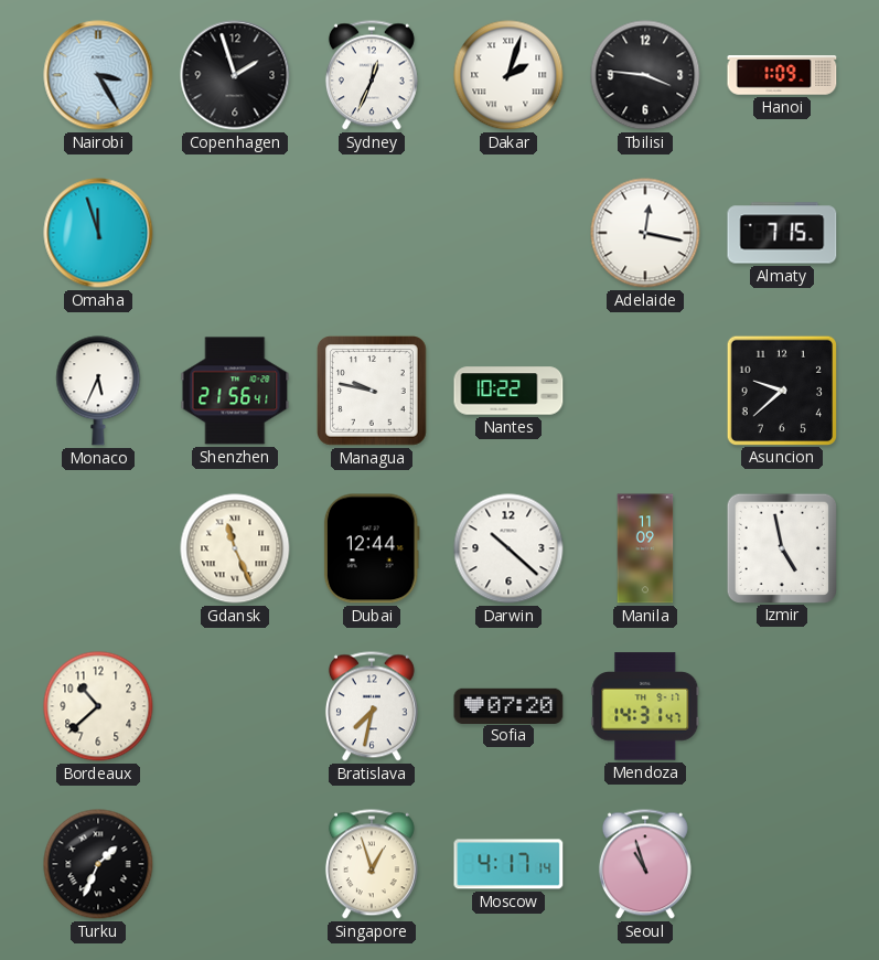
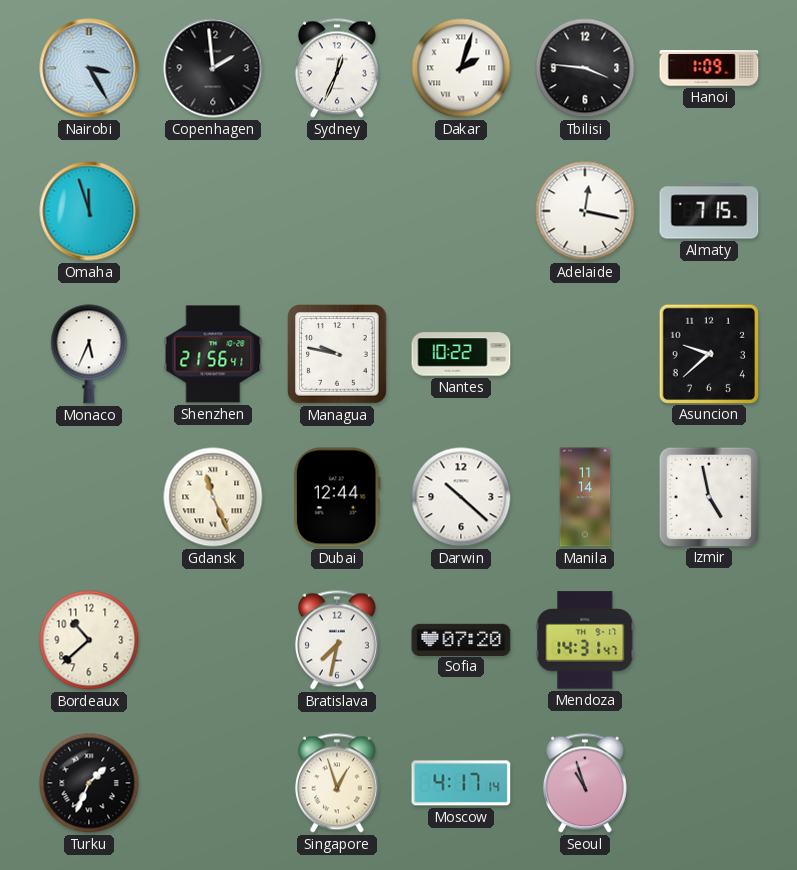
Copenhagen: 1:57 -> 1:59
Manila: 11:09 -> 11:14
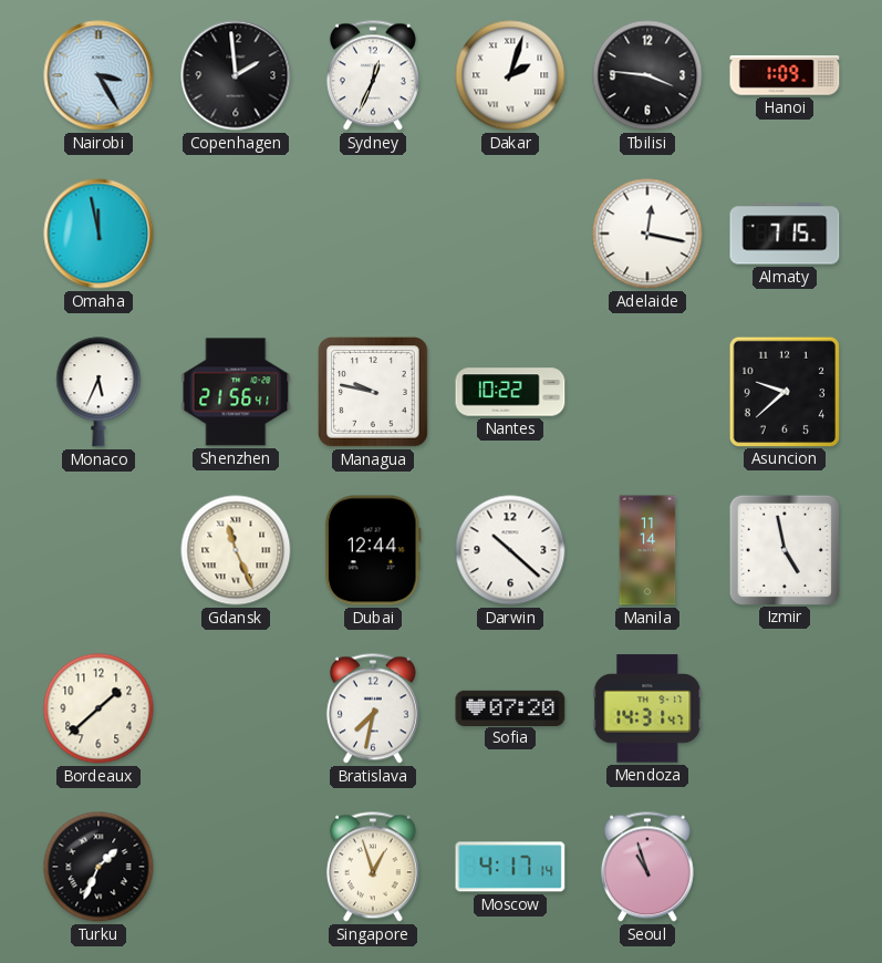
Omaha: 11:57 -> 11:58
Bordeaux: 10:38 -> 1:38
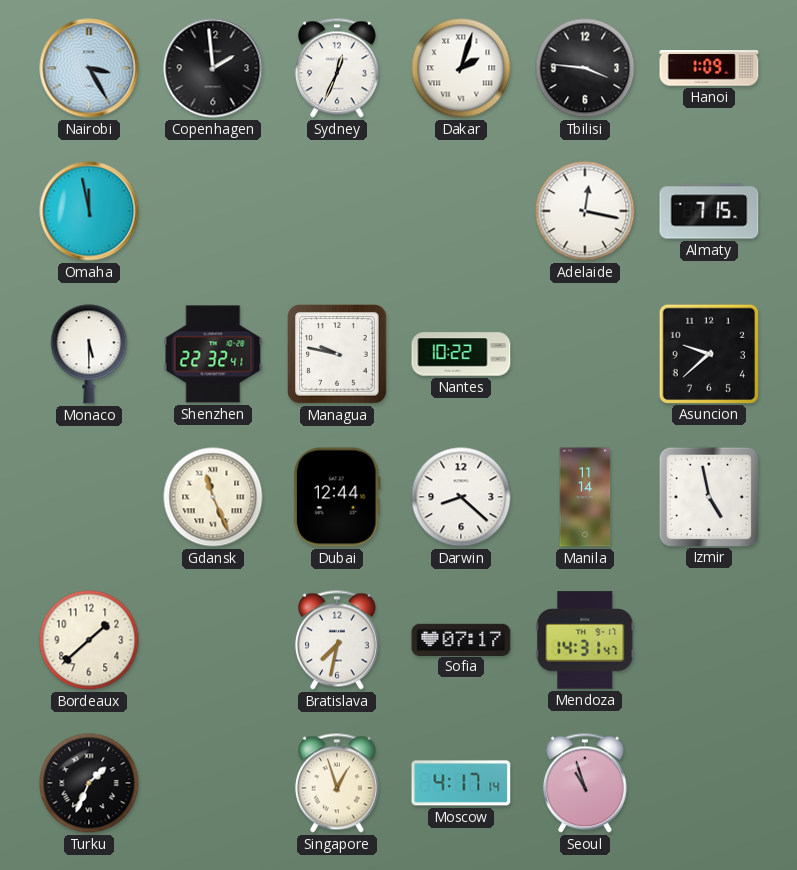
Monaco: 5:34 -> 5:30
Shenzhen: 21:56 -> 22:32
Darwin: 10:22 -> 8:22
Sofia: 07:20 -> 07:17
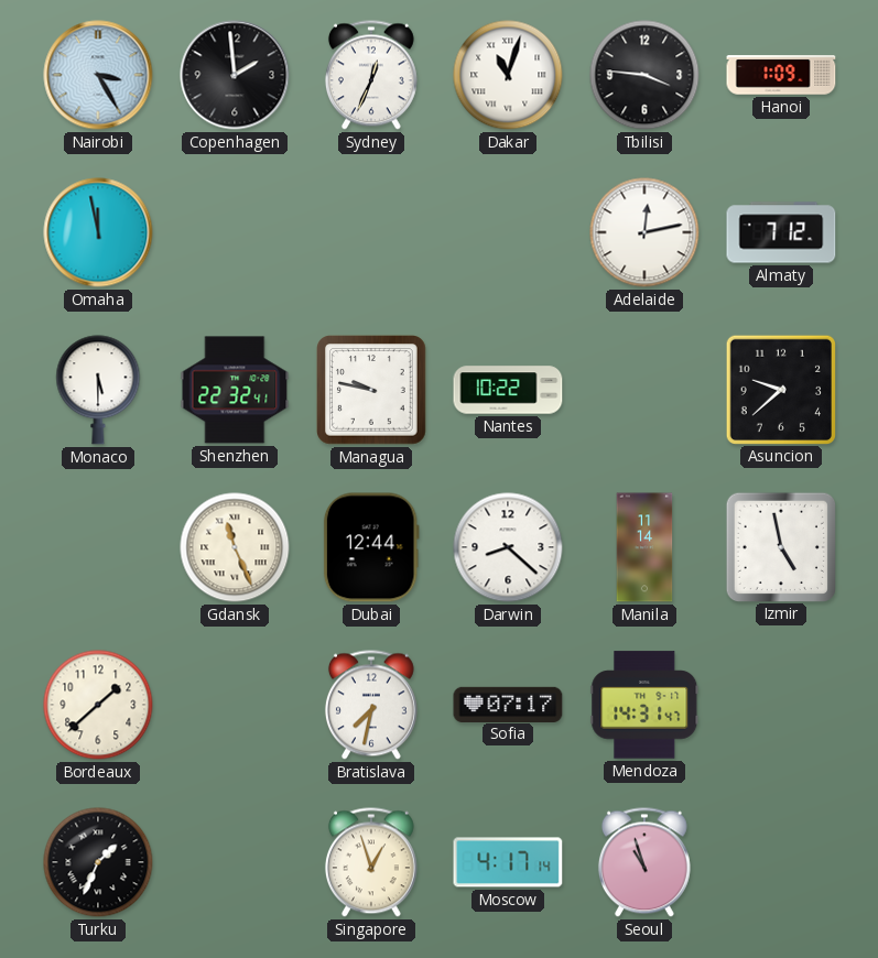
Dakar: 2:03 -> 11:03
Adelaide: 12:17 -> 12:13
Almaty: 7:15 -> 7:12
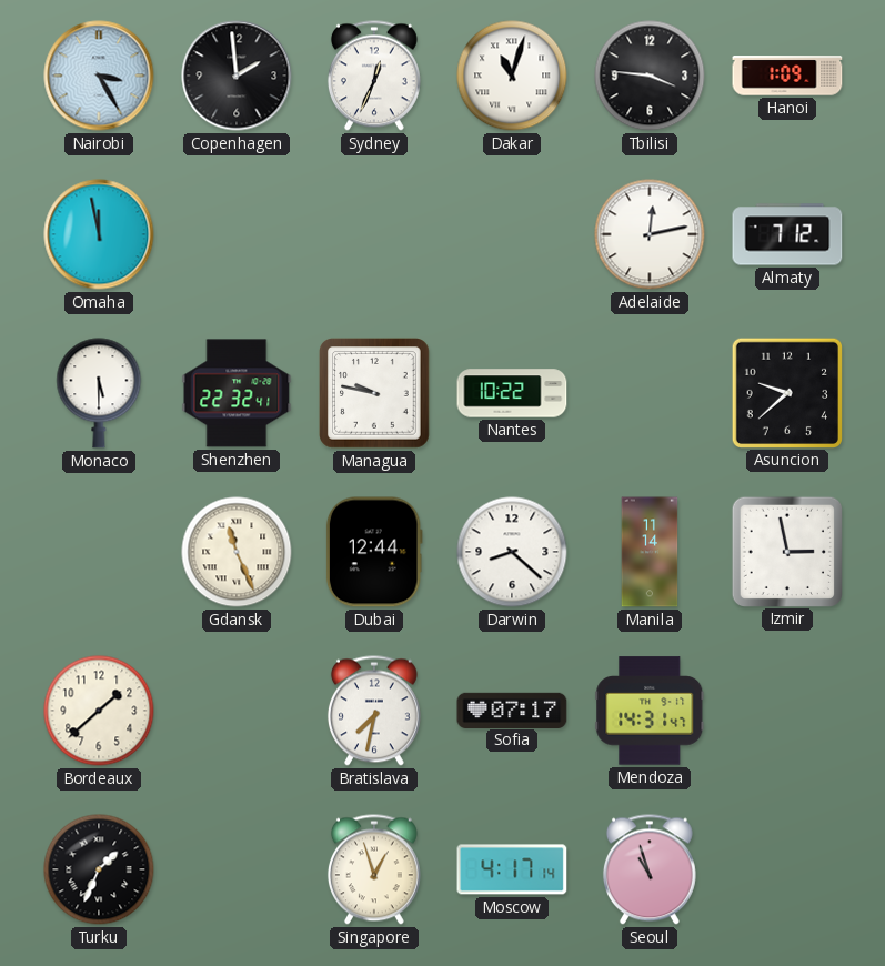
Izmir: 4:58 -> 2:58
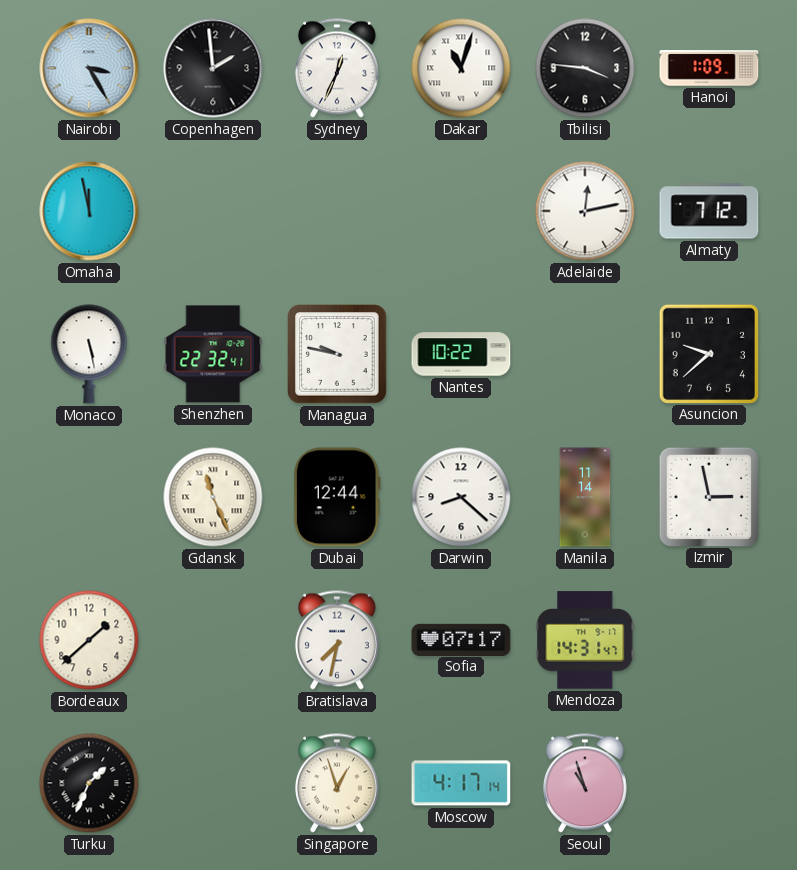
Monaco: 5:30 -> 5:28
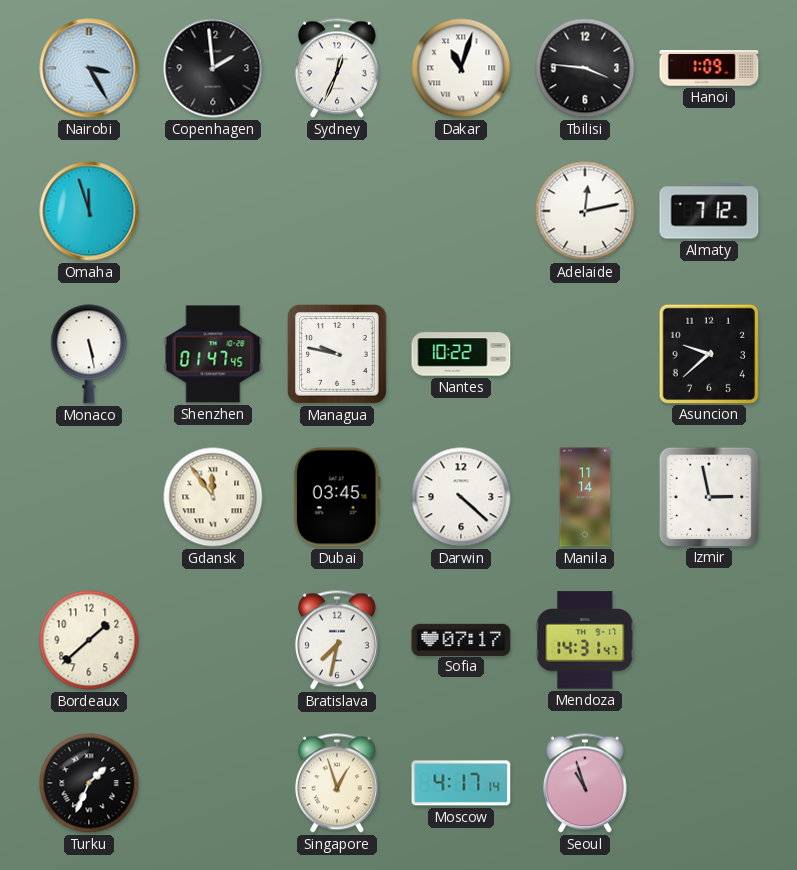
Omaha: 11:58 -> 11:57
Shenzhen: 22:32 -> 01:47
Gdansk: 11:26 -> 11:54
Dubai: 12:44 -> 03:45
Darwin: 8:22 -> 4:22
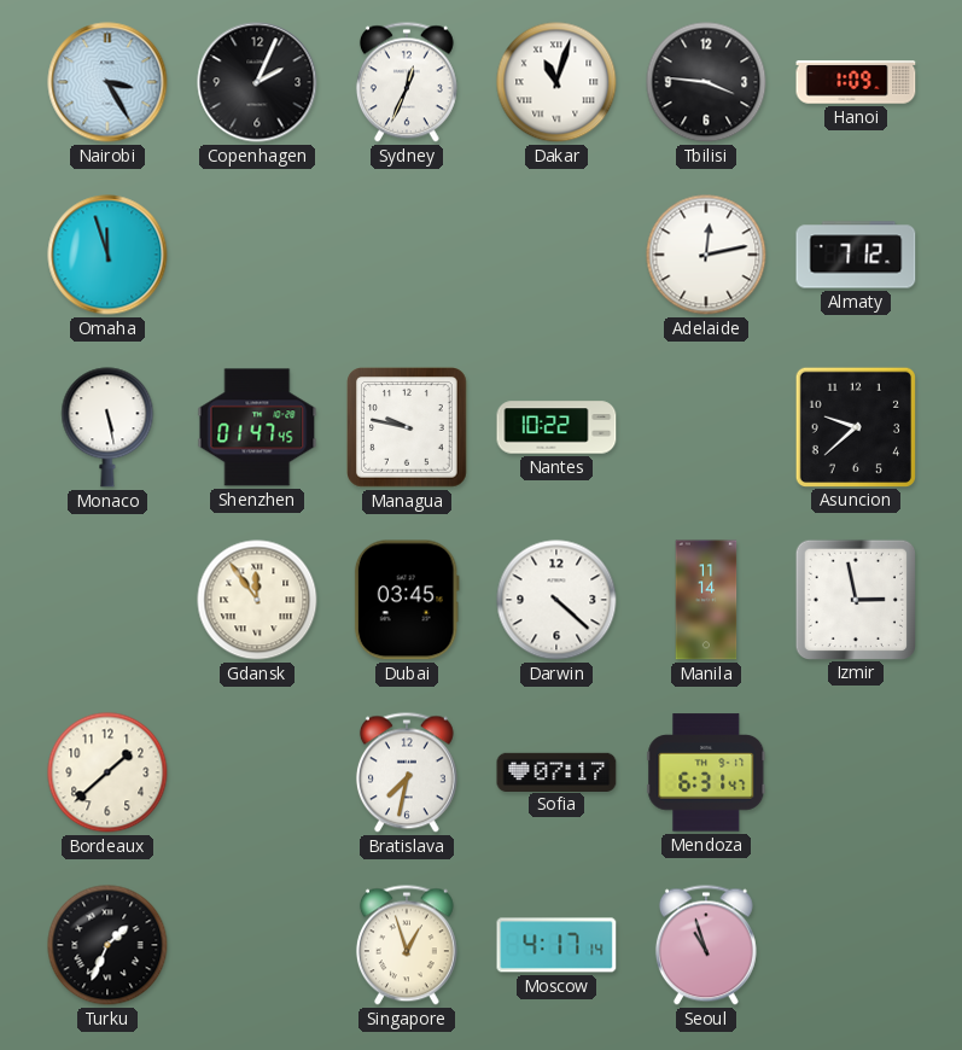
Copenhagen: 1:59 -> 2:04
Mendoza: 14:31 -> 6:31
